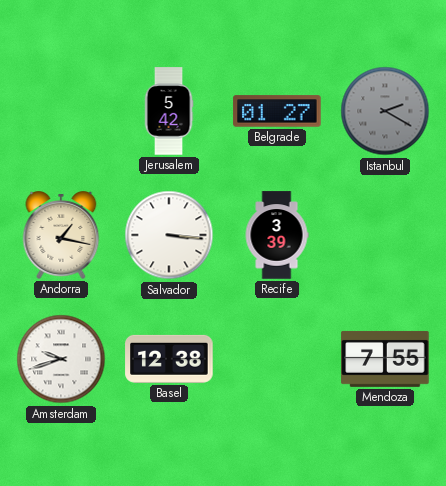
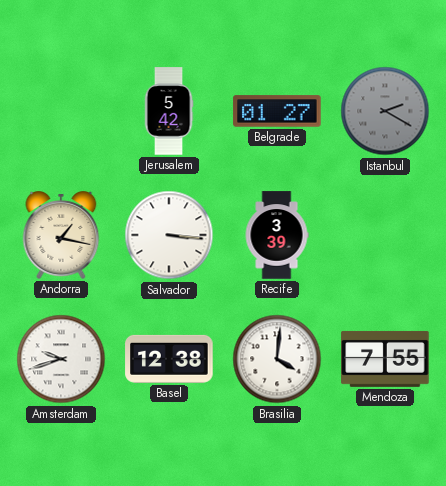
Brasilia: none -> 4:01
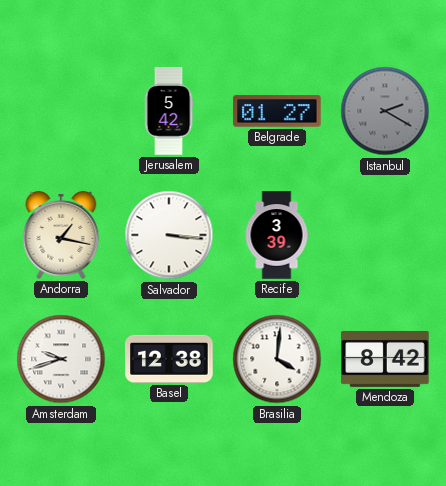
Mendoza: 7:55 -> 8:42
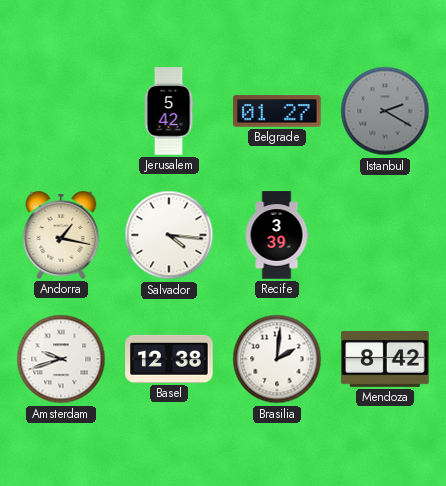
Salvador: 3:16 -> 4:16
Brasilia: 4:01 -> 2:01
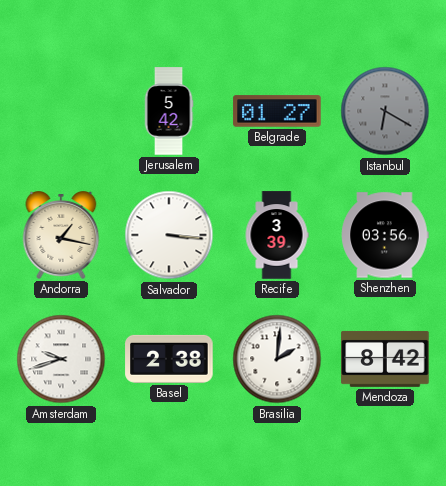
Istanbul: 2:20 -> 6:20
Salvador: 4:16 -> 3:16
Shenzhen: none -> 03:56
Basel: 12:38 -> 2:38
